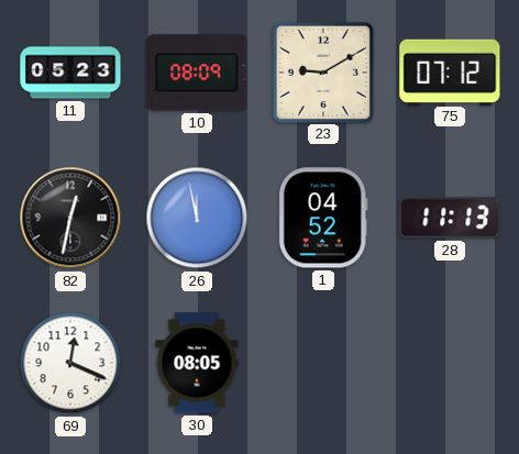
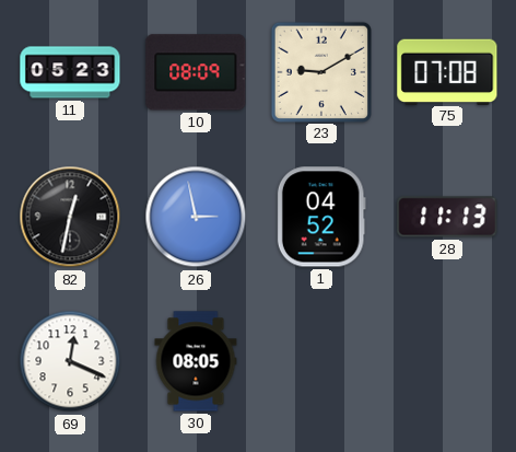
75: 07:12 -> 07:08
26: 11:58 -> 2:58
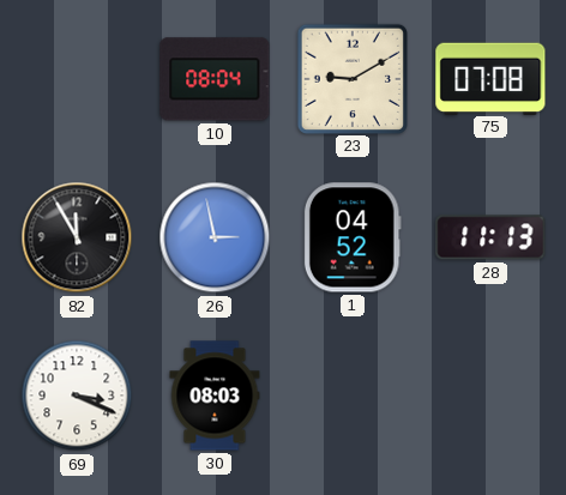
11: 05:23 -> none
10: 08:09 -> 08:04
82: 12:32 -> 11:55
69: 12:19 -> 3:19
30: 08:05 -> 08:03
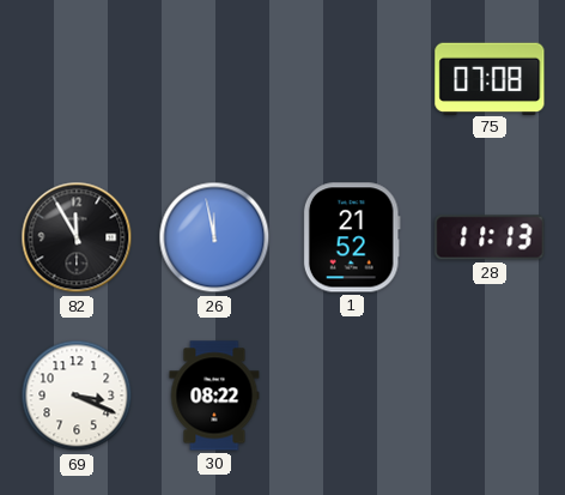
10: 08:04 -> none
23: 9:10 -> none
26: 2:58 -> 11:58
1: 04:52 -> 21:52
30: 08:03 -> 08:22
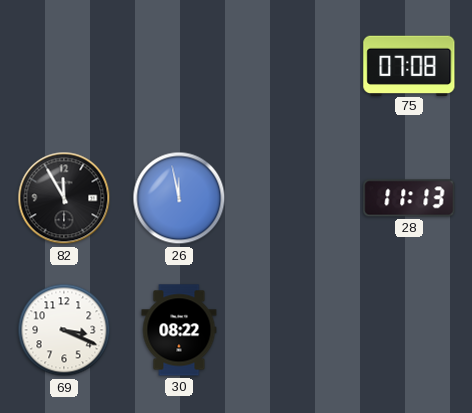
1: 21:52 -> none
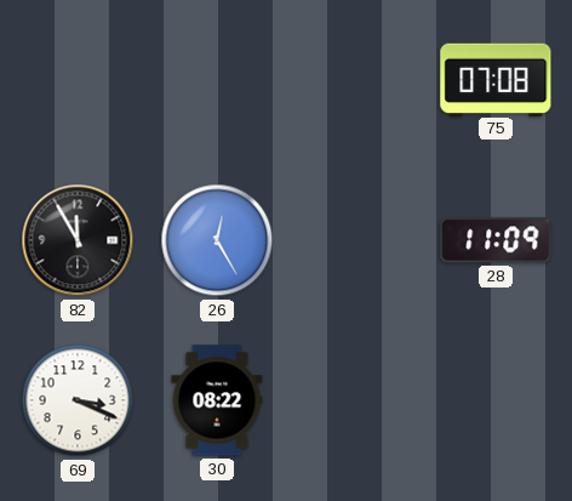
26: 11:58 -> 12:25
28: 11:13 -> 11:09
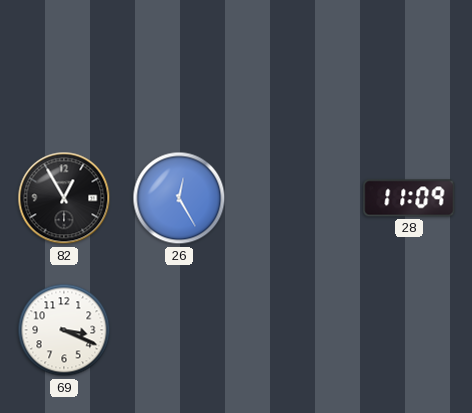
75: 07:08 -> none
82: 11:55 -> 12:55
30: 08:22 -> none
